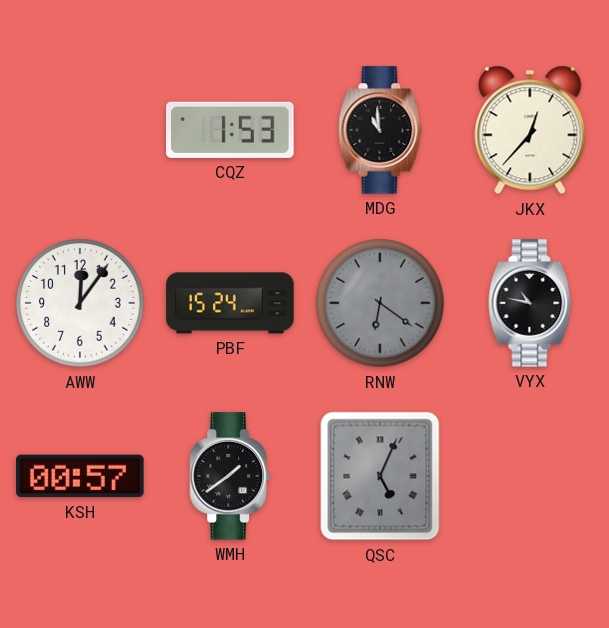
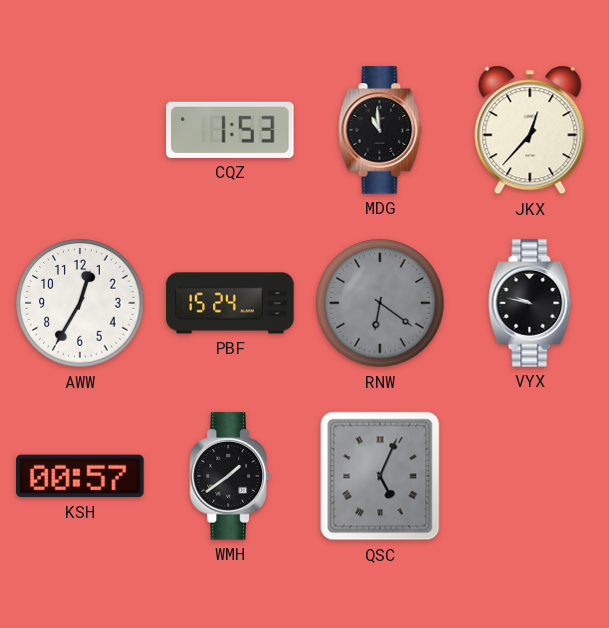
AWW: 12:06 -> 12:35
VYX: 10:47 -> 9:47
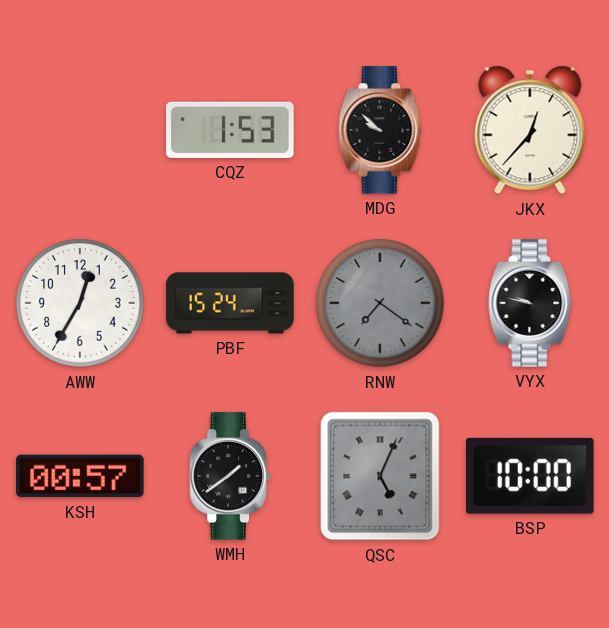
MDG: 10:59 -> 9:52
RNW: 6:21 -> 7:21
BSP: none -> 10:00
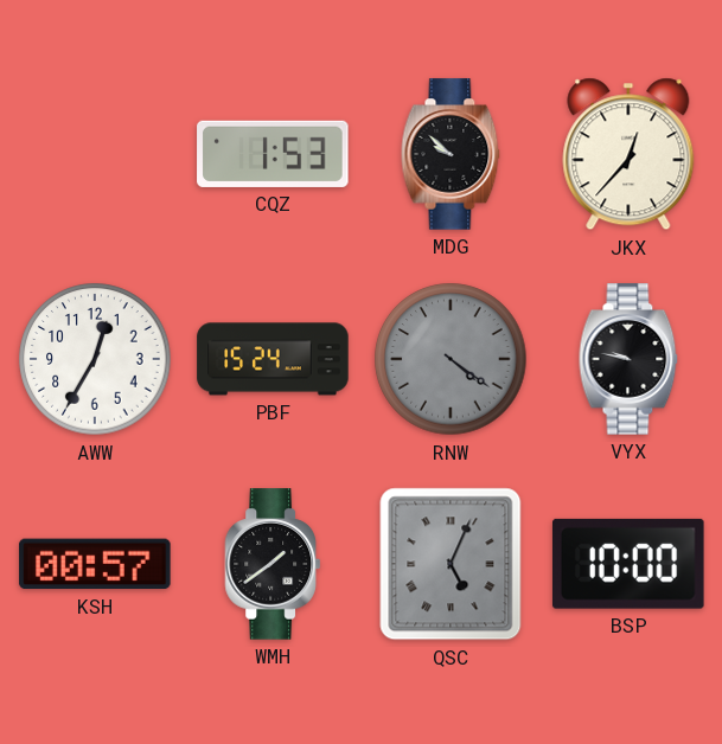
RNW: 7:21 -> 4:21
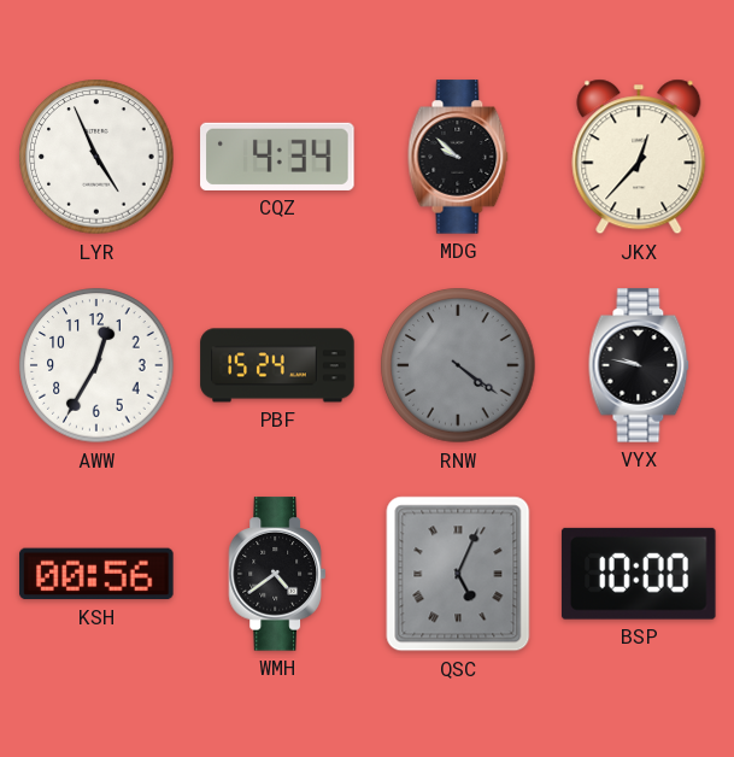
LYR: none -> 4:56
CQZ: 1:53 -> 4:34
KSH: 00:57 -> 00:56
WMH: 1:39 -> 4:39
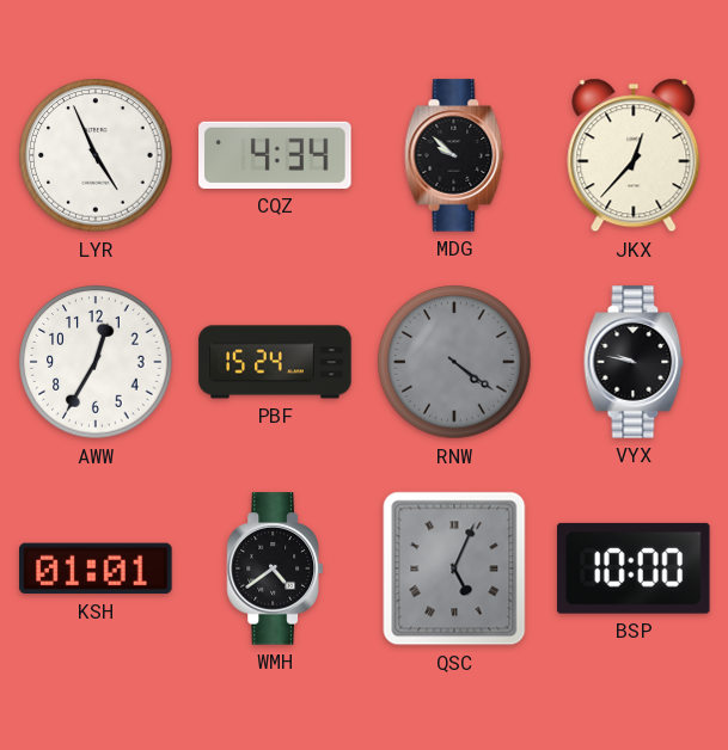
KSH: 00:56 -> 01:01
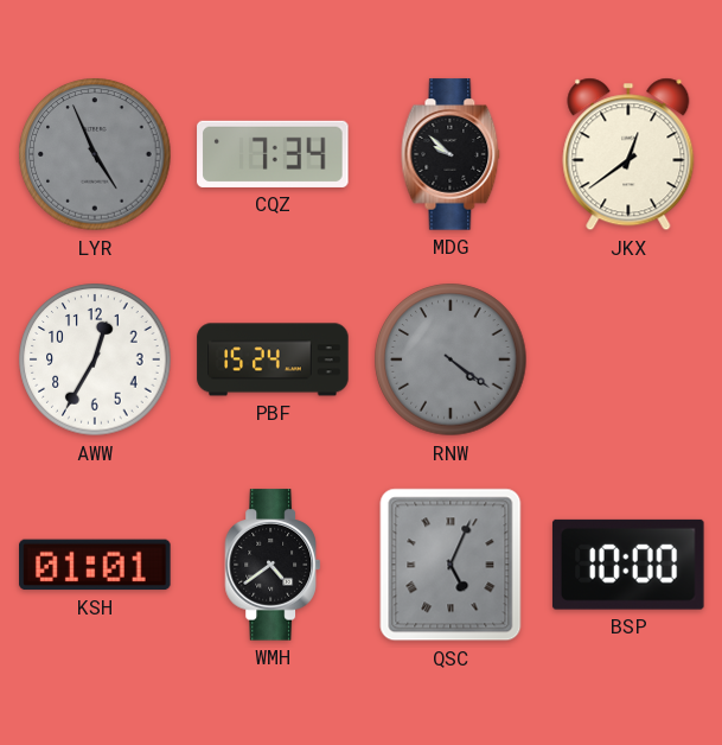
LYR dial: white -> grey
CQZ: 4:34 -> 7:34
JKX: 12:37 -> 12:39
VYX: 9:47 -> none
